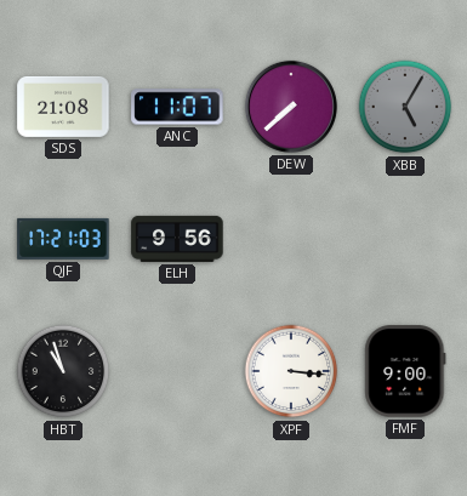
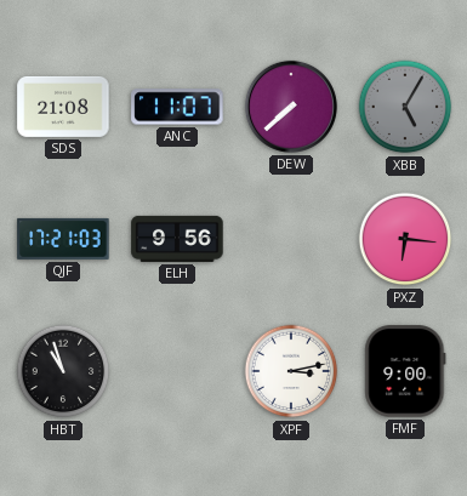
PXZ: none -> 6:16
XPF: 3:16 -> 3:13
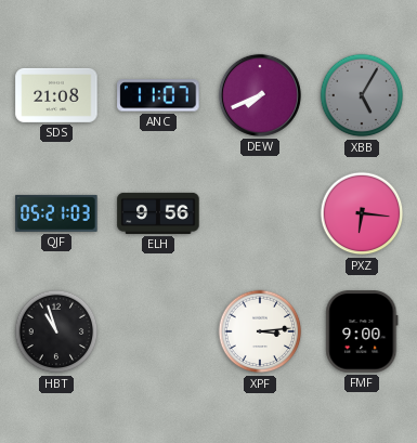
DEW: 7:38 -> 7:41
QJF: 17:21 -> 05:21
XPF: 3:13 -> 3:14
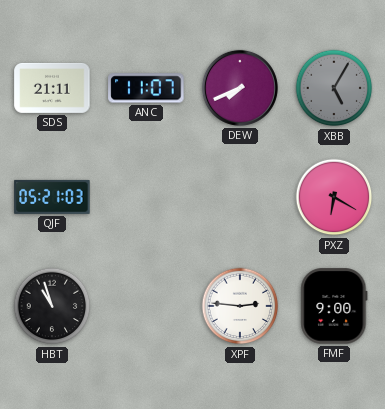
SDS: 21:08 -> 21:11
ELH: 9:56 -> none
PXZ: 6:16 -> 6:20
XPF: 3:14 -> 2:46
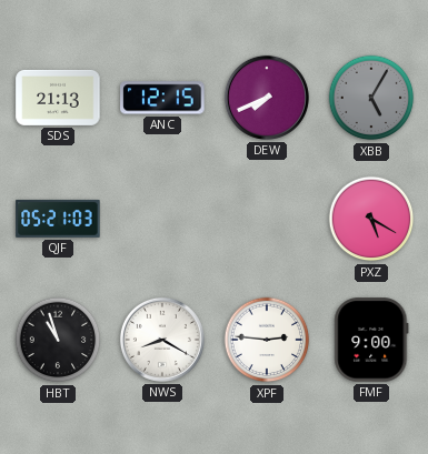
SDS: 21:11 -> 21:13
ANC: 11:07 -> 12:15
PXZ: 6:20 -> 5:20
NWS: none -> 8:20
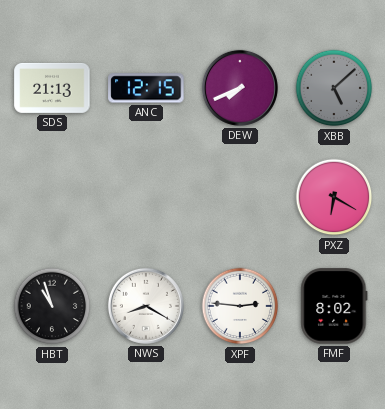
XBB: 5:05 -> 5:08
QJF: 05:21 -> none
PXZ: 5:20 -> 6:20
FMF: 9:00 -> 8:02
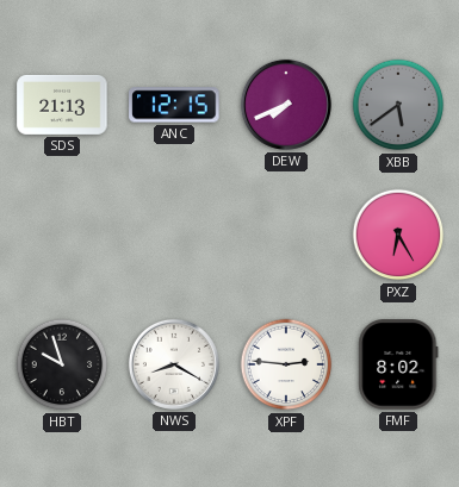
XBB: 5:08 -> 5:39
PXZ: 6:20 -> 6:25
HBT: 10:57 -> 9:57
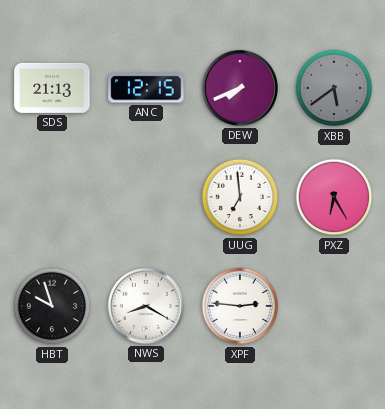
UUG: none -> 6:59
FMF: 8:02 -> none
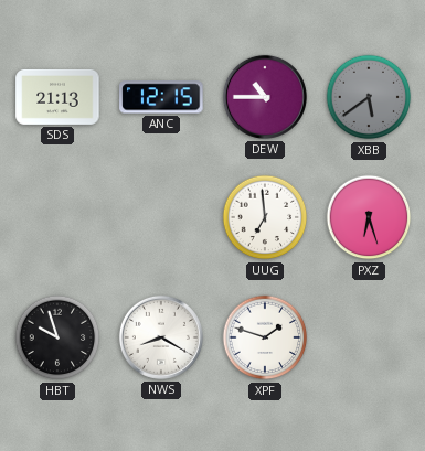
DEW: 7:41 -> 10:45
PXZ: 6:25 -> 6:27
XPF: 2:46 -> 1:48
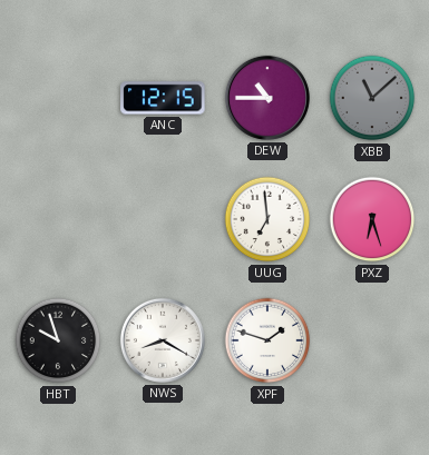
SDS: 21:13 -> none
XBB: 5:39 -> 11:08
